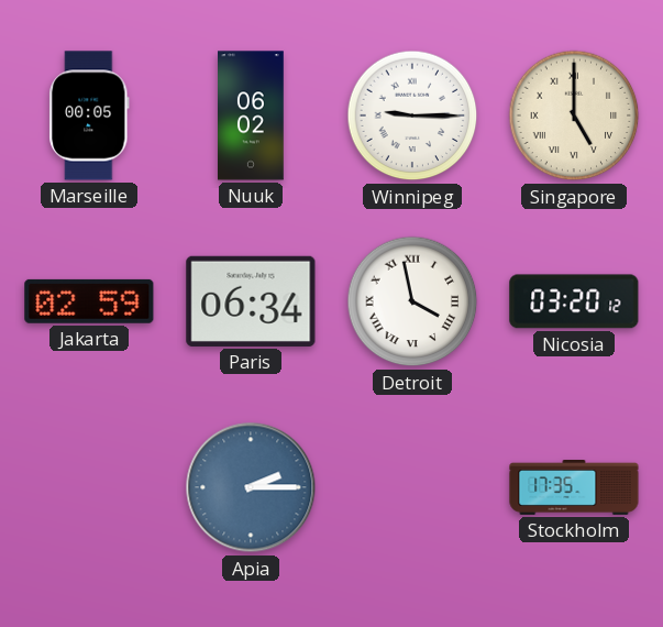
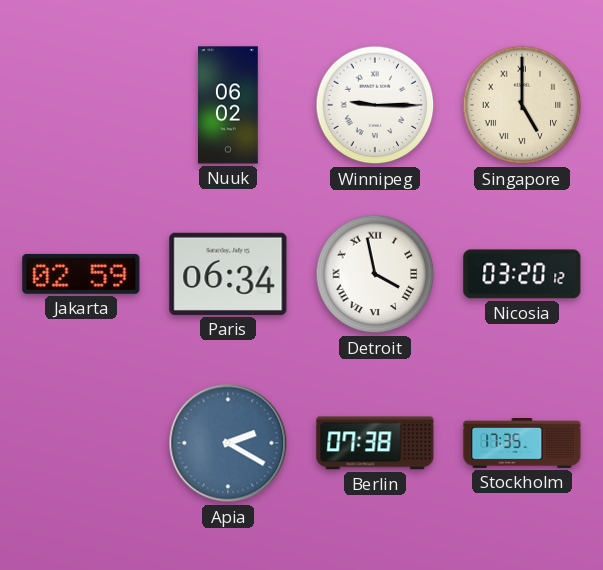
Marseille: 00:05 -> none
Apia: 2:15 -> 2:20
Berlin: none -> 07:38
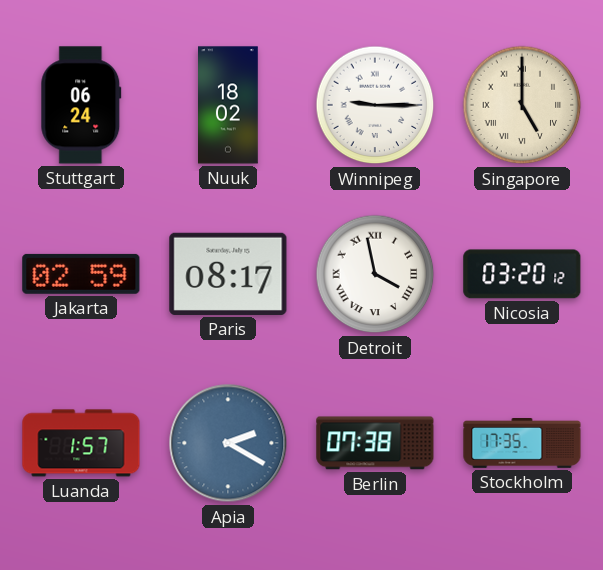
Stuttgart: none -> 06:24
Nuuk: 06:02 -> 18:02
Paris: 06:34 -> 08:17
Luanda: none -> 1:57
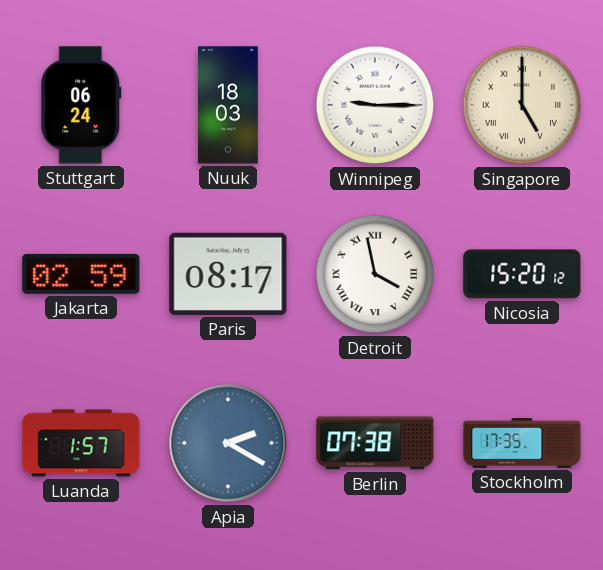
Nuuk: 18:02 -> 18:03
Nicosia: 03:20 -> 15:20
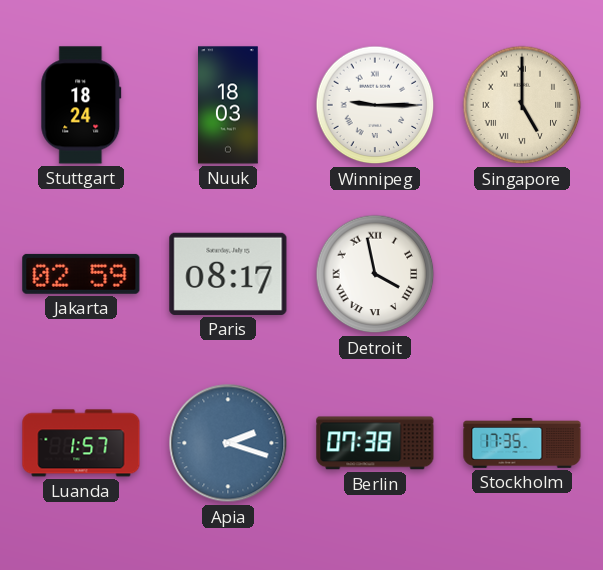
Stuttgart: 06:24 -> 18:24
Nicosia: 15:20 -> none
Apia: 2:20 -> 2:18
